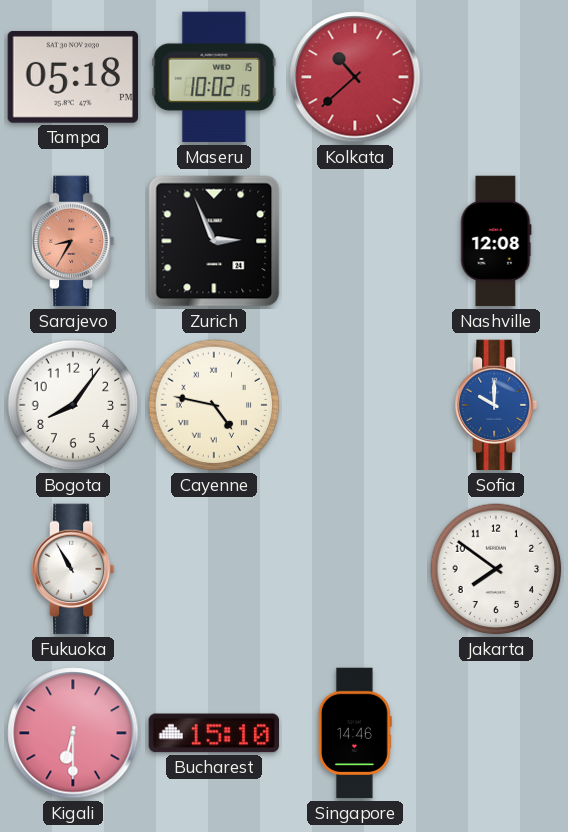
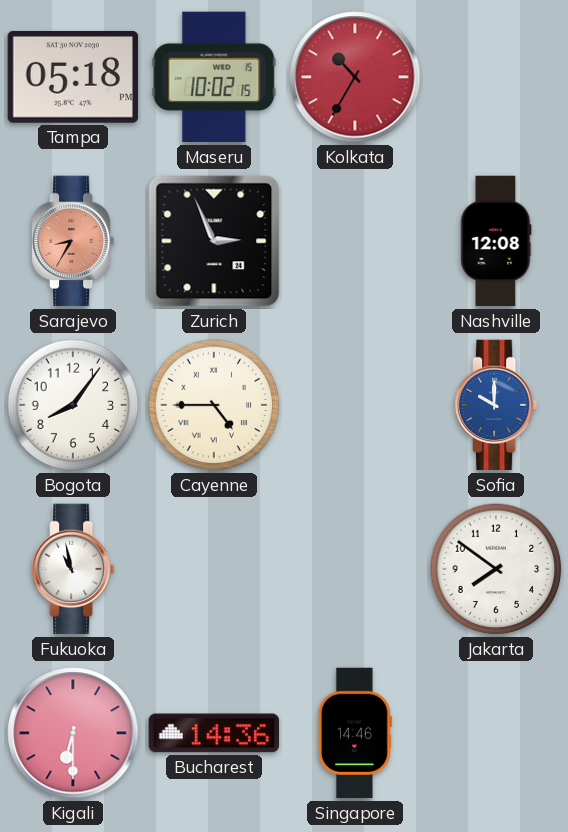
Kolkata: 10:38 -> 10:35
Cayenne: 4:47 -> 4:45
Fukuoka: 10:55 -> 10:58
Bucharest: 15:10 -> 14:36
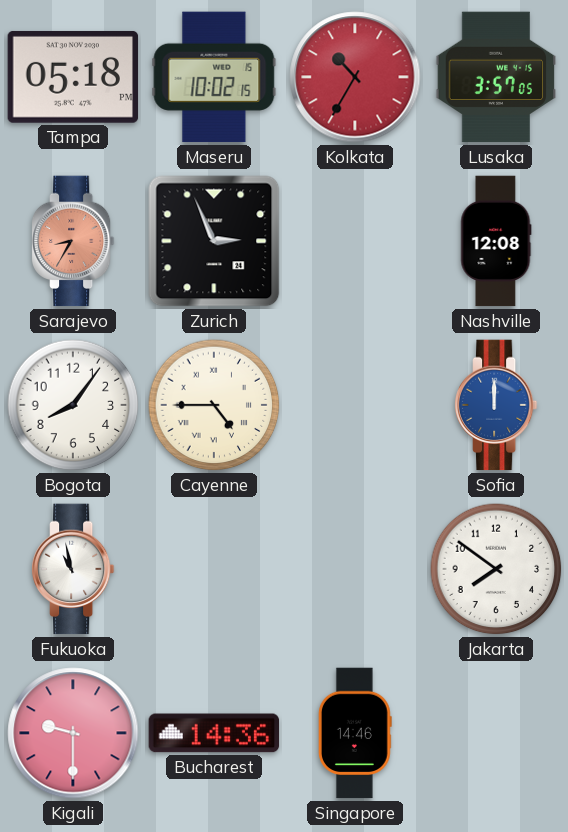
Lusaka: none -> 3:57
Sofia: 10:00 -> 12:00
Kigali: 6:30 -> 9:30
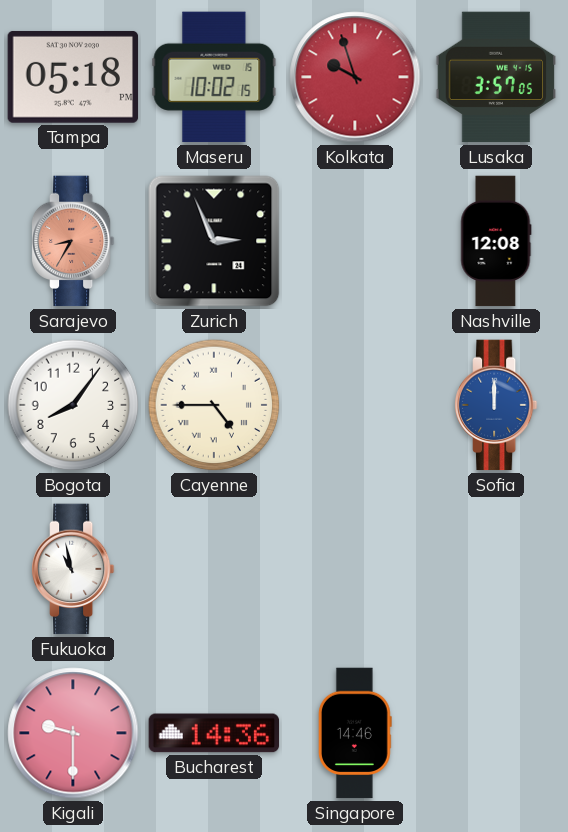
Kolkata: 10:35 -> 9:57
Jakarta: 7:51 -> none
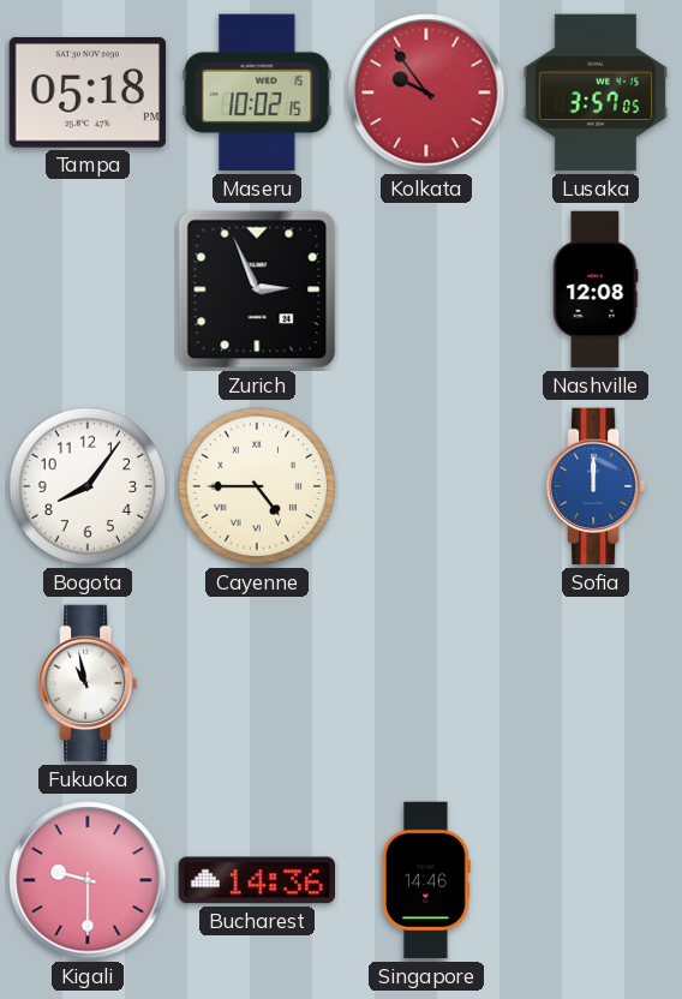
Kolkata: 9:57 -> 9:54
Sarajevo: 8:35 -> none
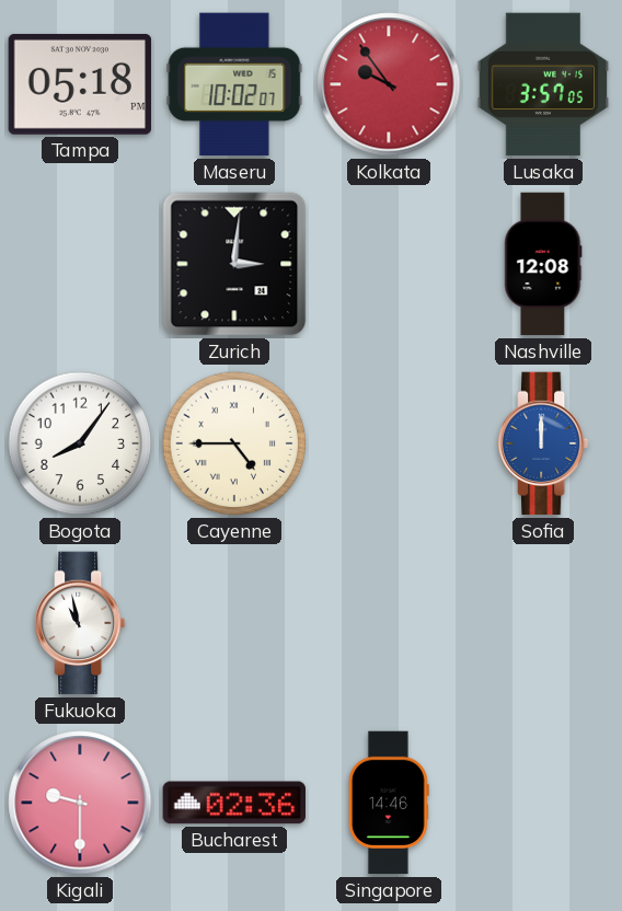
Maseru: 10:02:15 -> 10:02:07
Zurich: 2:56 -> 3:01
Bucharest: 14:36 -> 02:36
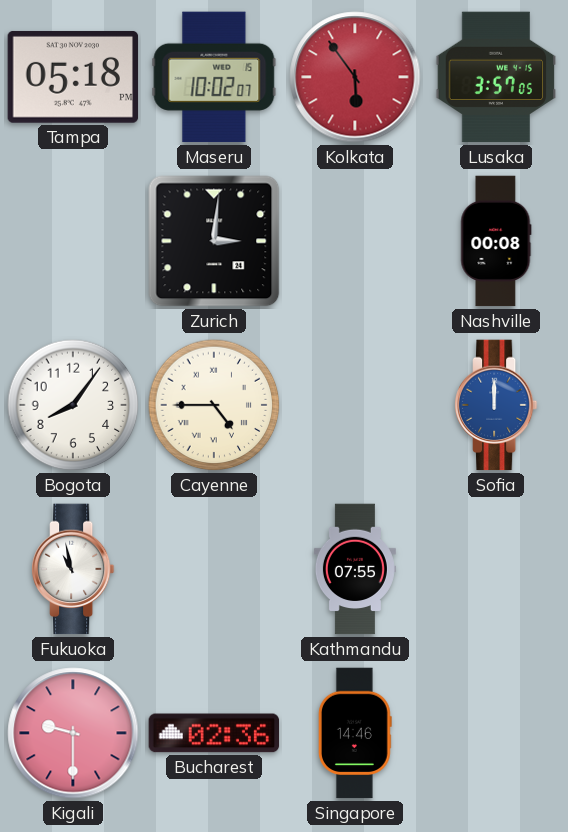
Kolkata: 9:54 -> 5:54
Nashville: 12:08 -> 00:08
Kathmandu: none -> 07:55
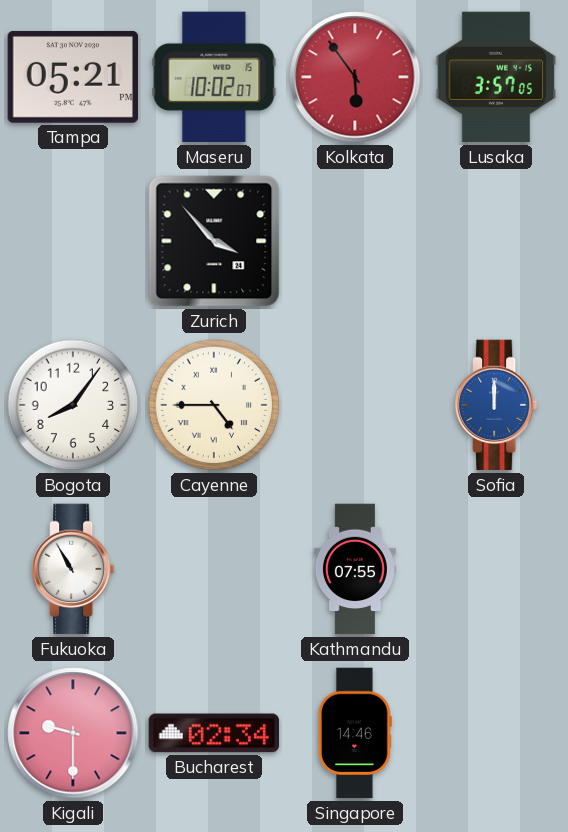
Tampa: 05:18 -> 05:21
Zurich: 3:01 -> 3:53
Nashville: 00:08 -> none
Fukuoka: 10:58 -> 10:55
Bucharest: 02:36 -> 02:34
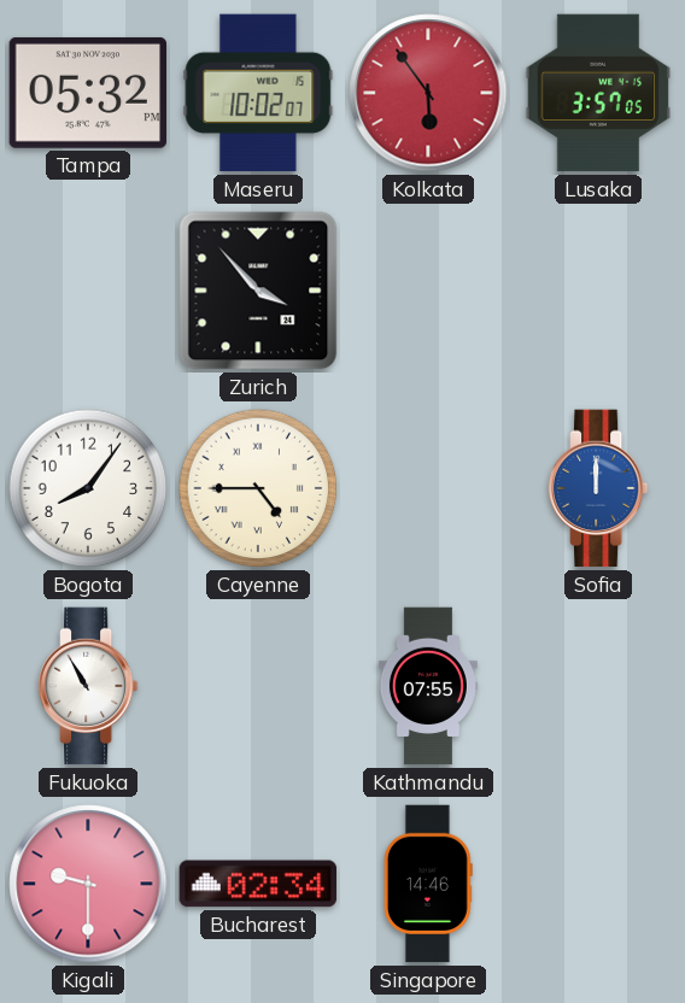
Tampa: 05:21 -> 05:32
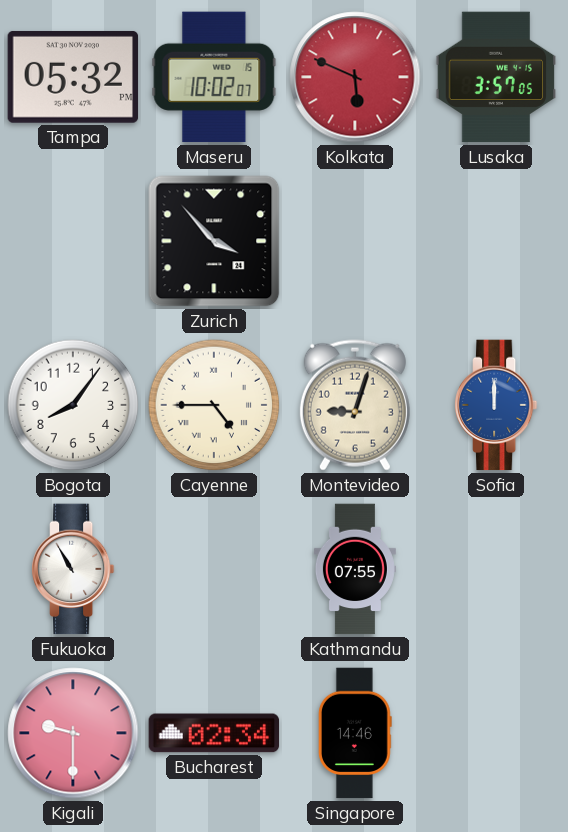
Kolkata: 5:54 -> 5:49
Montevideo: none -> 9:03
